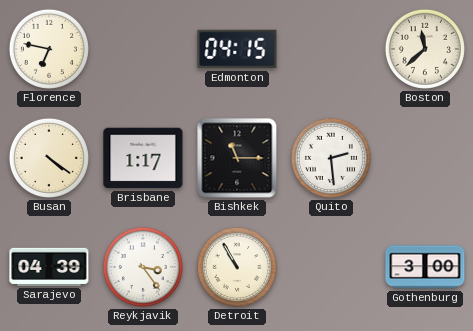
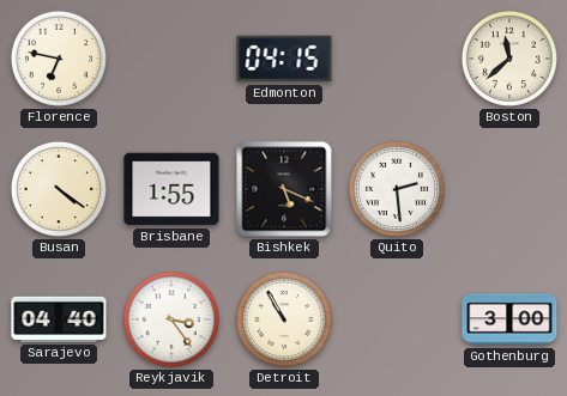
Brisbane: 1:17 -> 1:55
Bishkek: 11:15 -> 5:19
Sarajevo: 04:39 -> 04:40
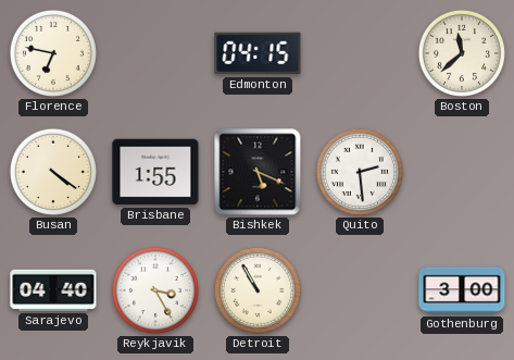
Reykjavik: 3:24 -> 3:25
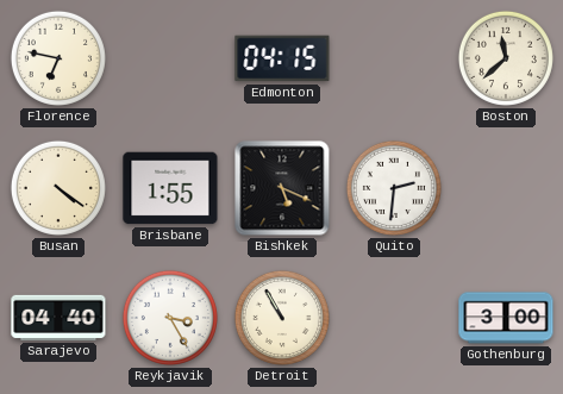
Quito: 2:29 -> 2:31
